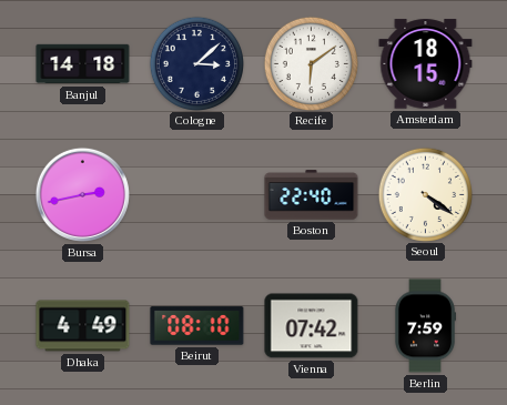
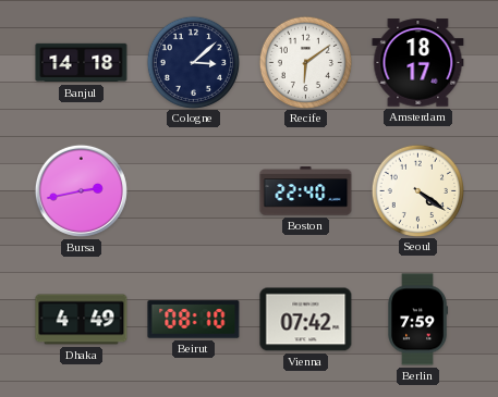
Amsterdam: 18:15 -> 18:17
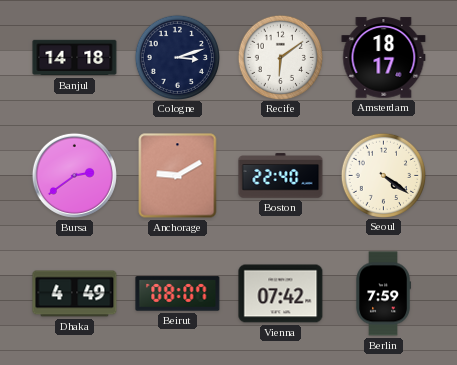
Cologne: 3:08 -> 3:12
Bursa: 2:43 -> 2:39
Anchorage: none -> 9:10
Beirut: 08:10 -> 08:07
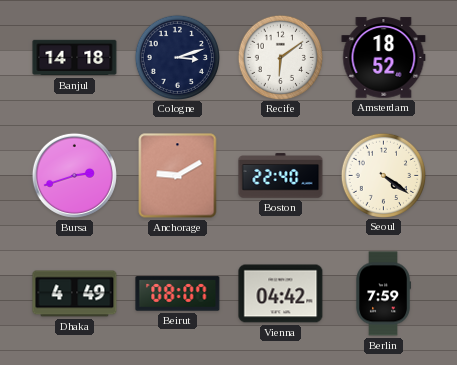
Amsterdam: 18:17 -> 18:52
Bursa: 2:39 -> 2:42
Vienna: 07:42 -> 04:42
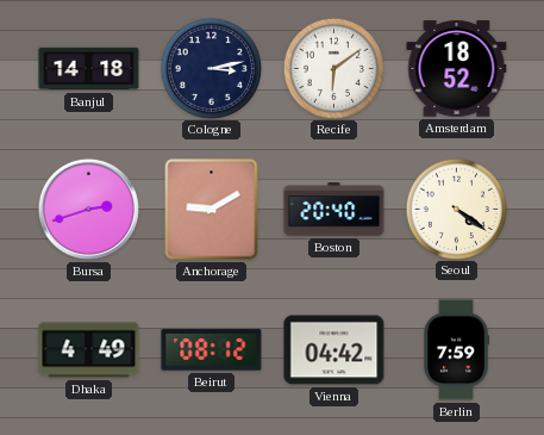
Cologne: 3:12 -> 3:13
Boston: 22:40 -> 20:40
Beirut: 08:07 -> 08:12
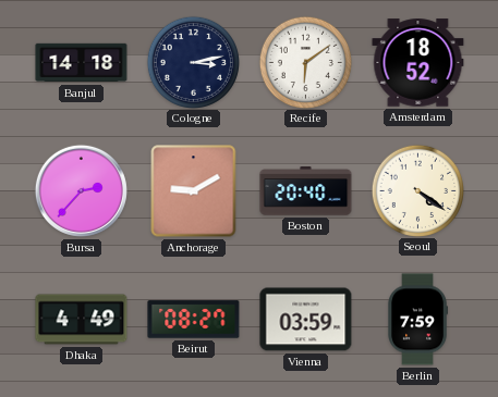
Bursa: 2:42 -> 2:37
Beirut: 08:12 -> 08:27
Vienna: 04:42 -> 03:59
